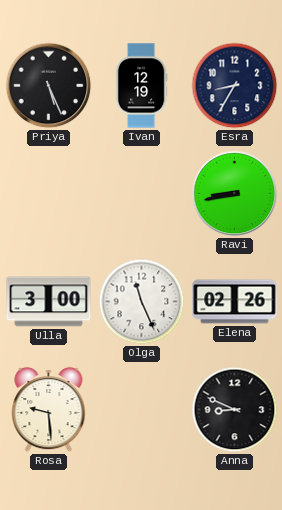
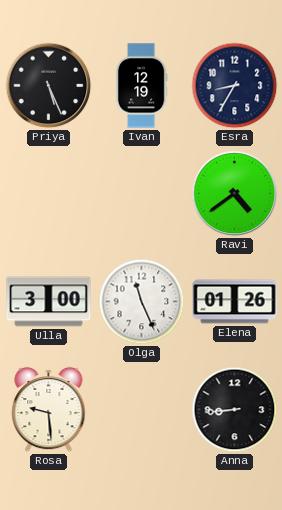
Ravi: 8:43 -> 4:39
Elena: 02:26 -> 01:26
Anna: 8:49 -> 8:44
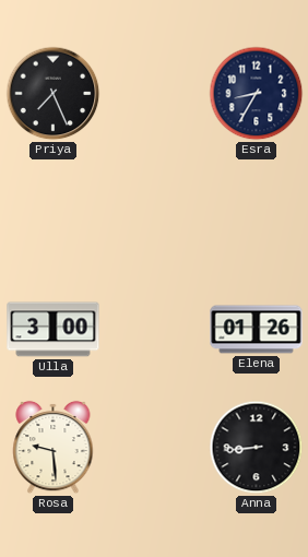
Priya: 5:26 -> 7:26
Ivan: 12:19 -> none
Ravi: 4:39 -> none
Olga: 11:26 -> none
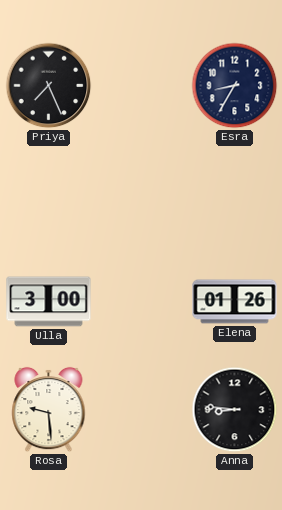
Anna: 8:44 -> 8:46
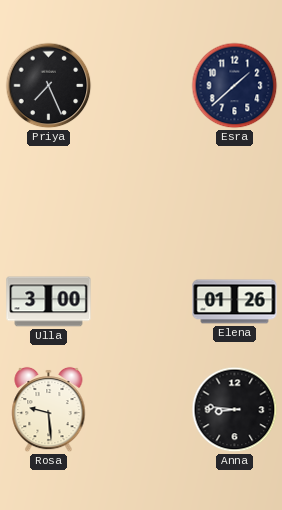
Esra: 8:35 -> 1:38
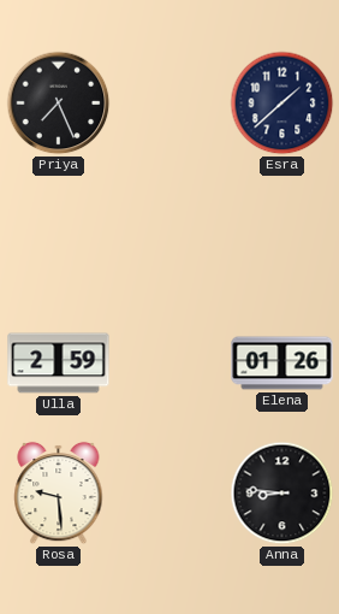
Ulla: 3:00 -> 2:59
